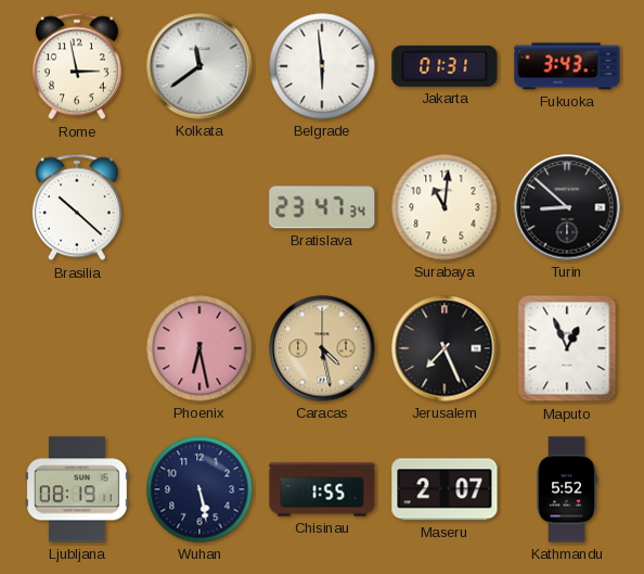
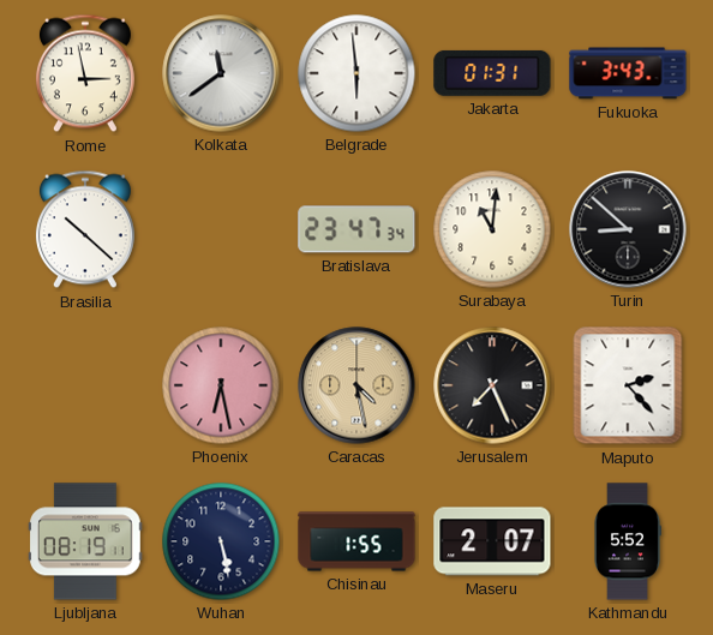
Maputo: 12:56 -> 2:23
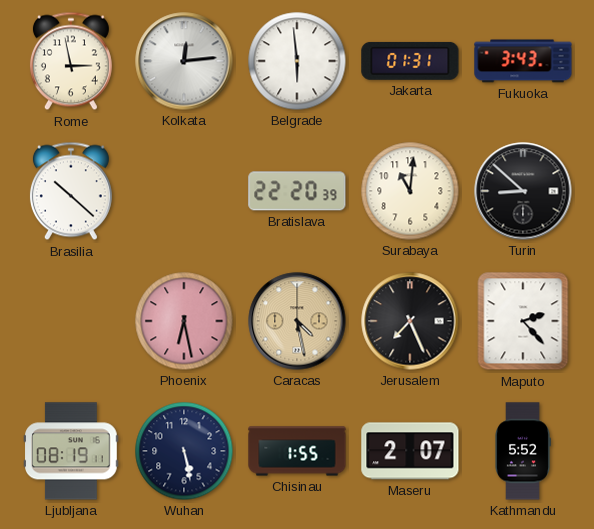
Kolkata: 11:39 -> 12:14
Bratislava: 23:47 -> 22:20
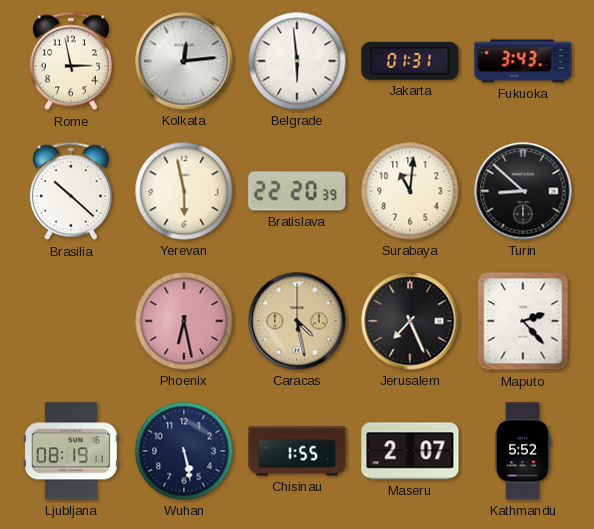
Yerevan: none -> 5:58
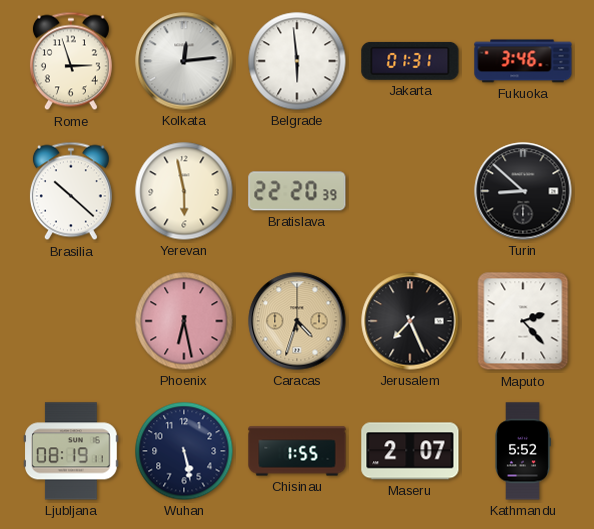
Rome: 2:58 -> 2:57
Fukuoka: 3:43 -> 3:46
Surabaya: 11:01 -> none
Caracas: 4:28 -> 4:33
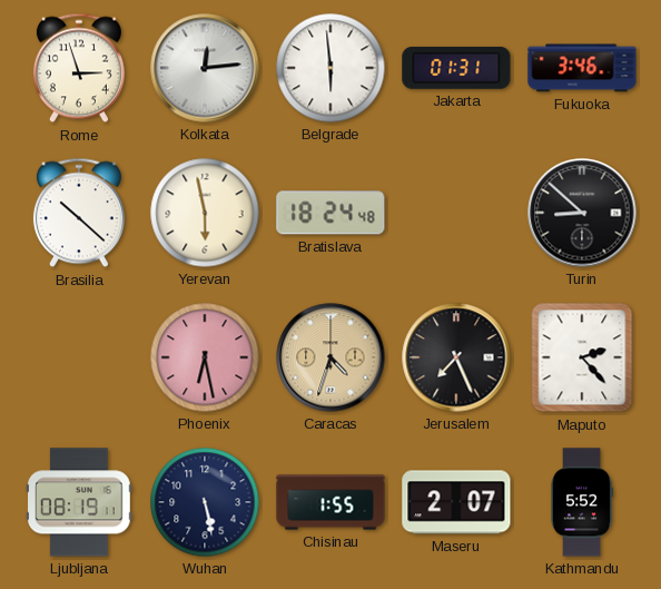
Bratislava: 22:20 -> 18:24
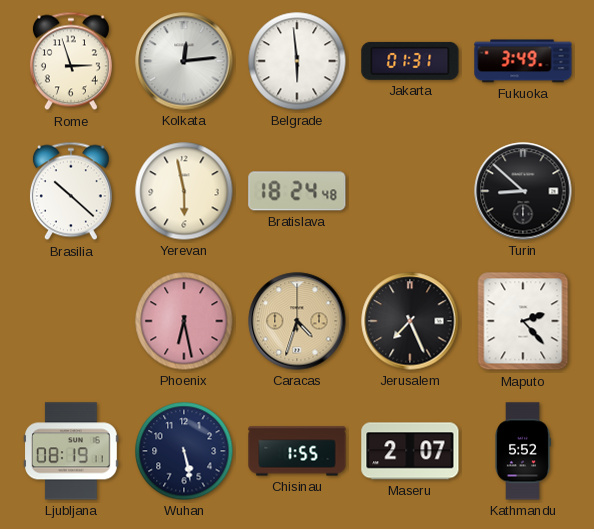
Fukuoka: 3:46 -> 3:49
